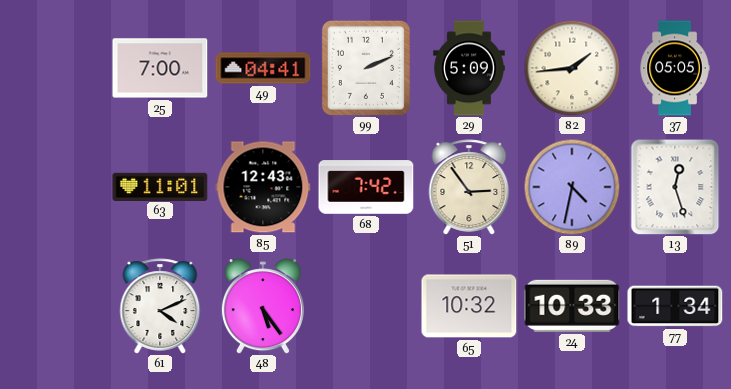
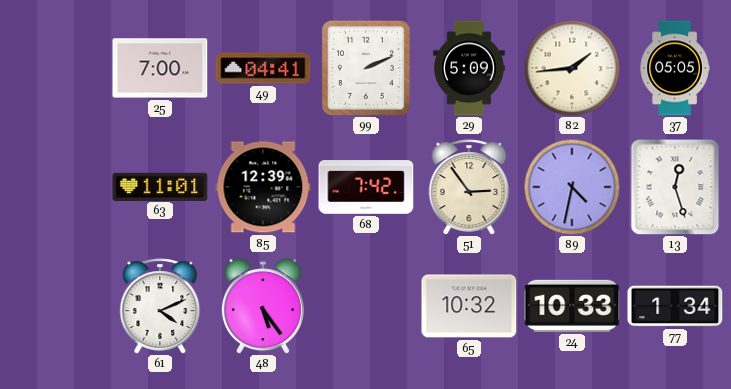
85: 12:43 -> 12:39
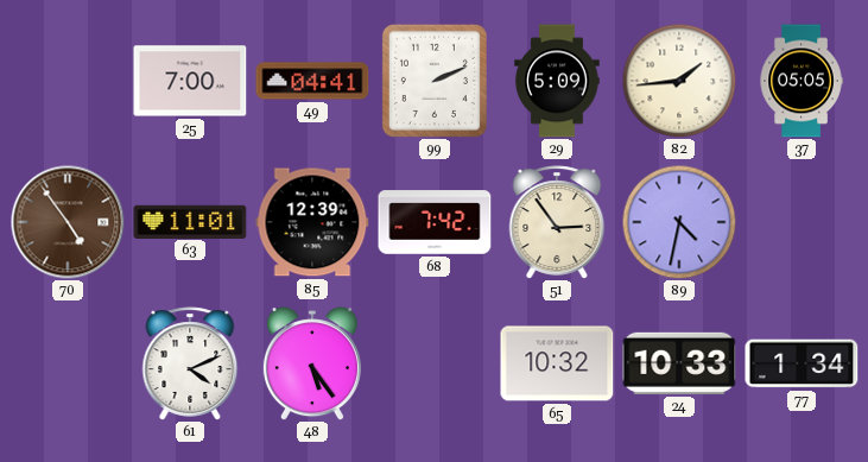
70: none -> 4:54
13: 12:27 -> none
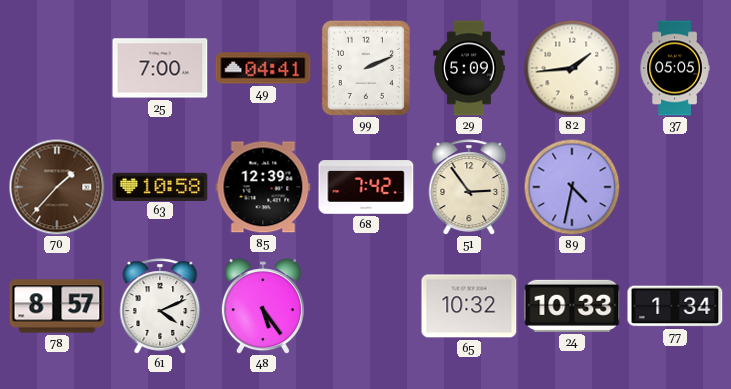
70: 4:54 -> 1:37
63: 11:01 -> 10:58
78: none -> 8:57
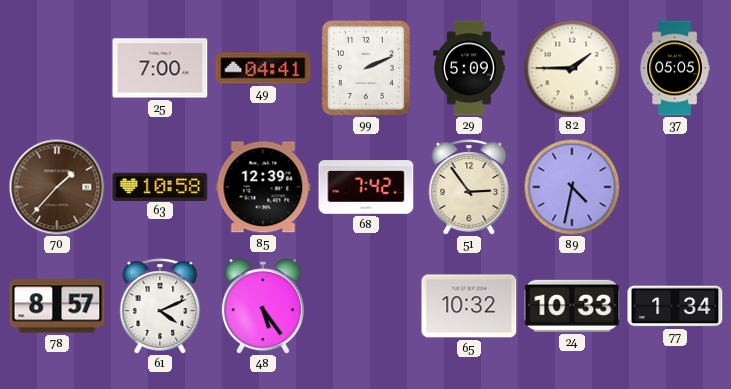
82: 1:44 -> 1:45
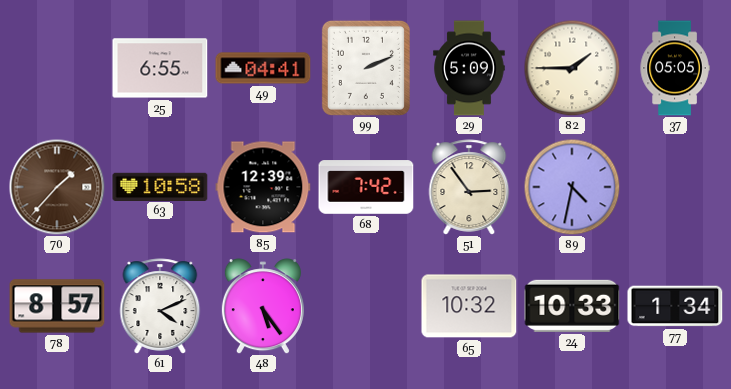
25: 7:00 -> 6:55
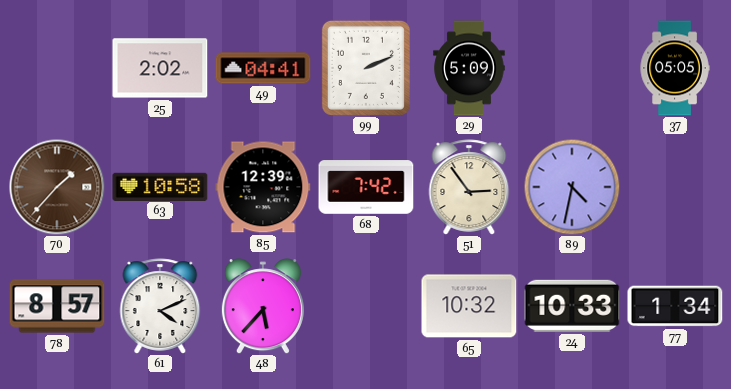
25: 6:55 -> 2:02
82: 1:45 -> none
48: 5:24 -> 5:37
